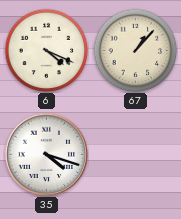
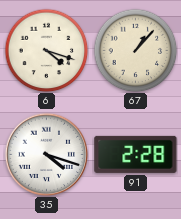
6: 4:19 -> 4:18
91: none -> 2:28
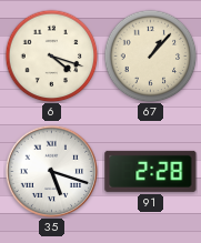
35: 4:18 -> 5:18
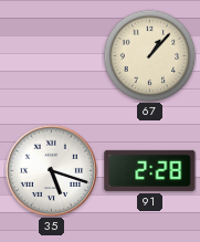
6: 4:18 -> none
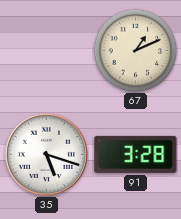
67: 1:07 -> 1:11
91: 2:28 -> 3:28
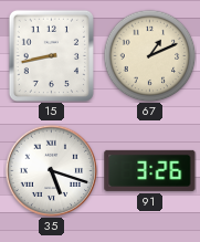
15: none -> 8:43
91: 3:28 -> 3:26
